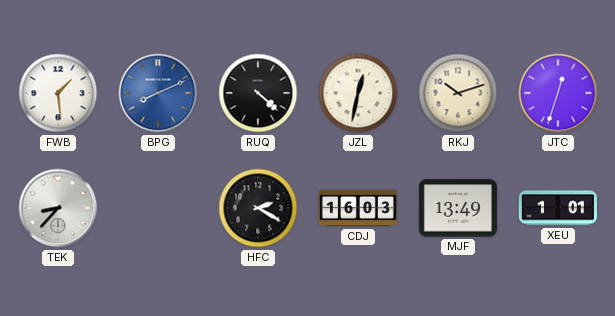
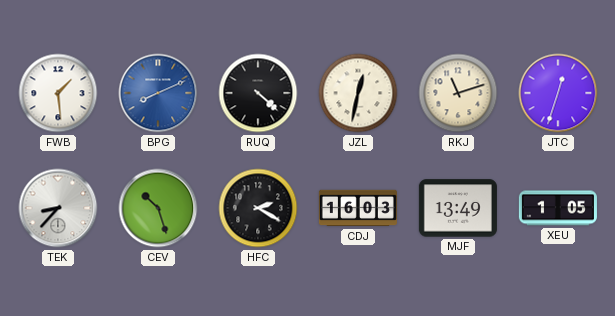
RKJ: 10:12 -> 11:12
CEV: none -> 10:27
XEU: 1:01 -> 1:05
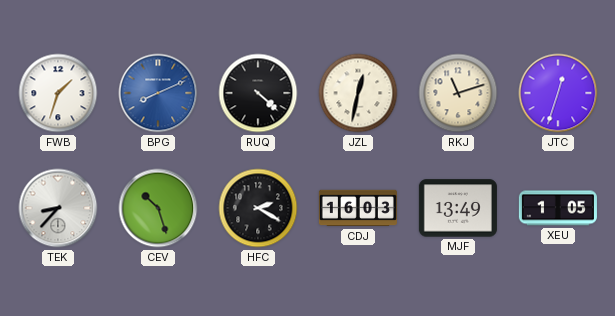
FWB: 1:29 -> 1:33
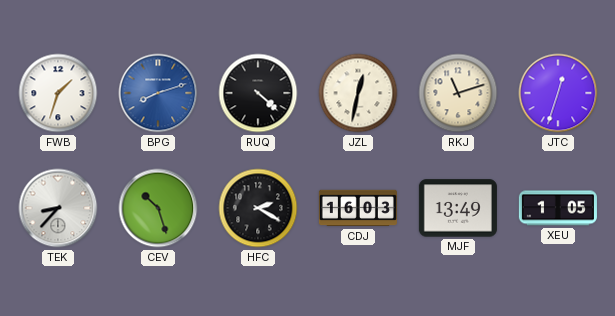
BPG: 8:11 -> 8:12
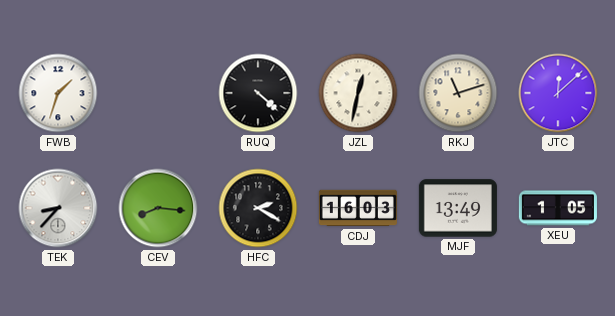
BPG: 8:12 -> none
JTC: 12:33 -> 12:08
CEV: 10:27 -> 8:16
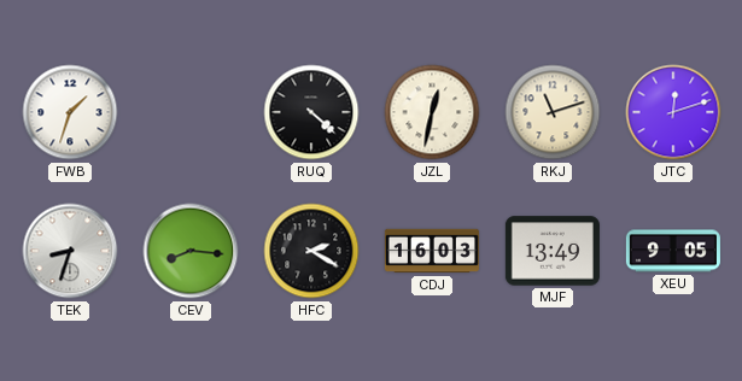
JTC: 12:08 -> 12:12
TEK: 8:37 -> 8:33
XEU: 1:05 -> 9:05
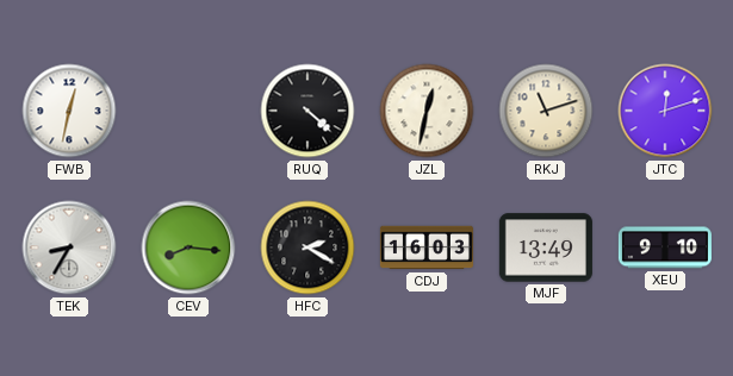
FWB: 1:33 -> 12:32
TEK: 8:33 -> 8:35
XEU: 9:05 -> 9:10
